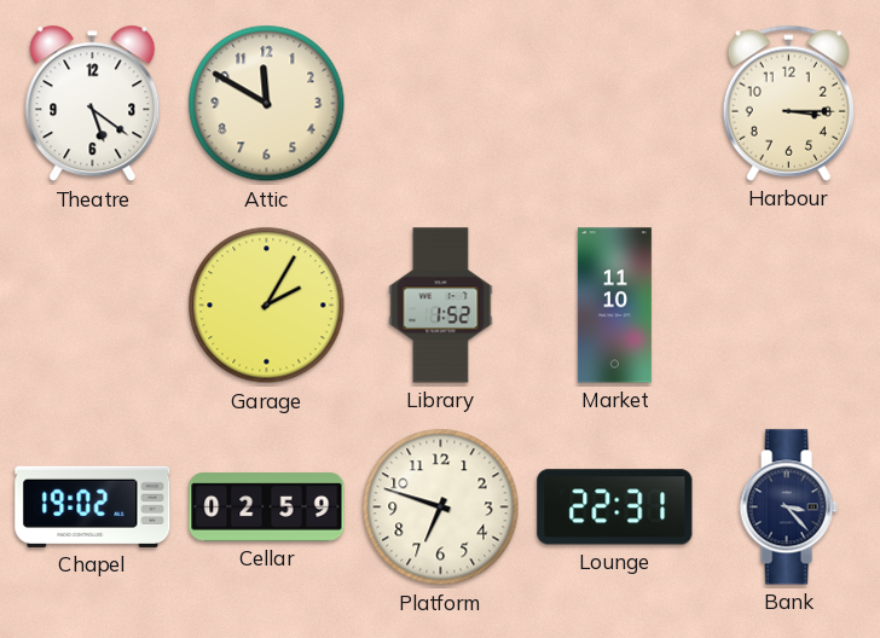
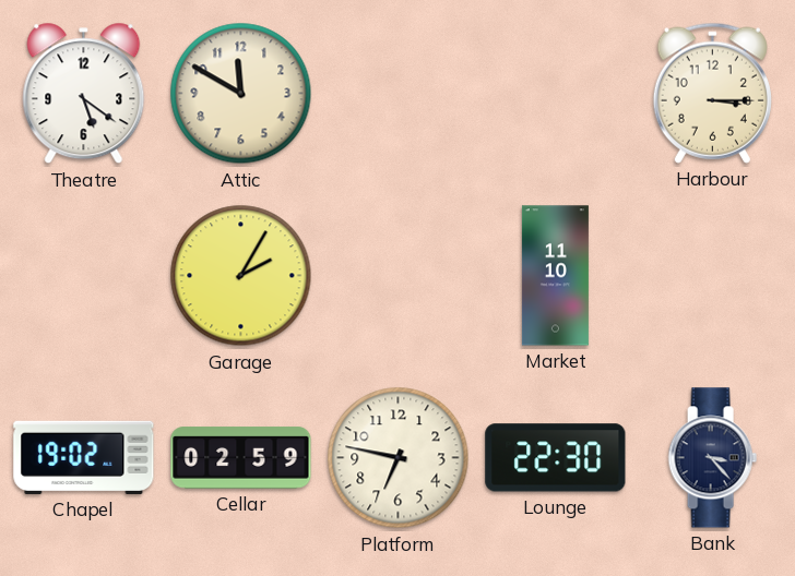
Library: 1:52 -> none
Platform: 6:48 -> 6:47
Lounge: 22:31 -> 22:30
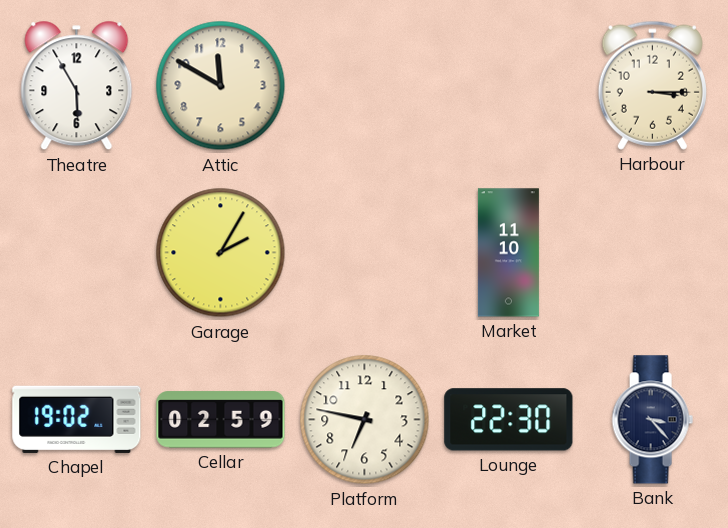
Theatre: 5:21 -> 5:55
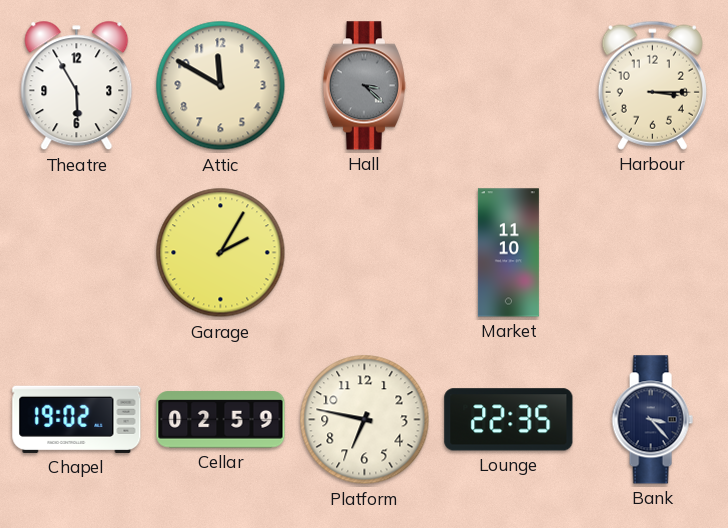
Hall: none -> 3:22
Lounge: 22:30 -> 22:35
